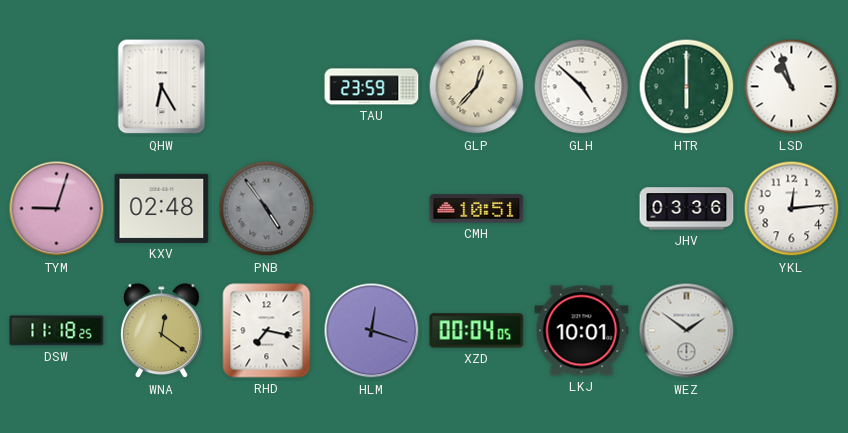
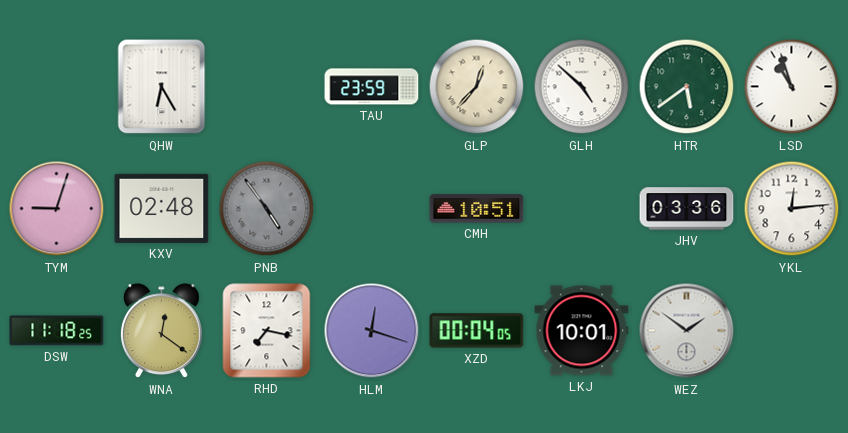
HTR: 6:00 -> 5:39
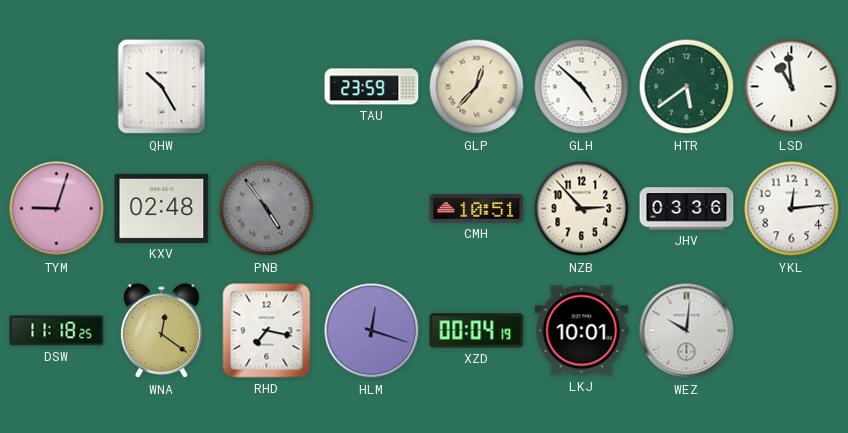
QHW: 6:25 -> 10:25
LSD: 10:57 -> 10:59
NZB: none -> 2:53
XZD: 00:04:05 -> 00:04:19
WEZ: 1:51 -> 10:01
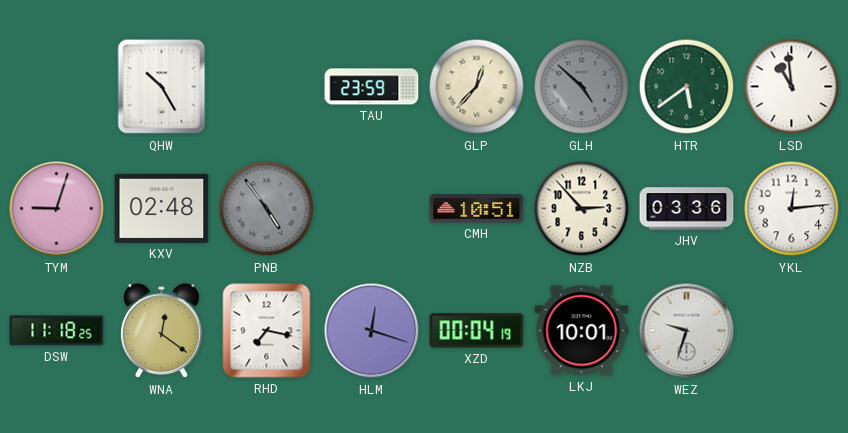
GLH dial: white -> grey
WEZ: 10:01 -> 9:33
